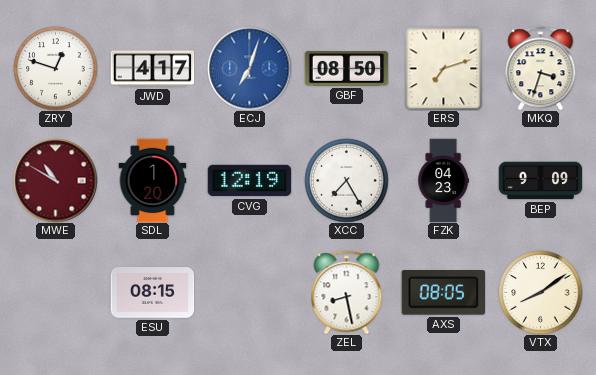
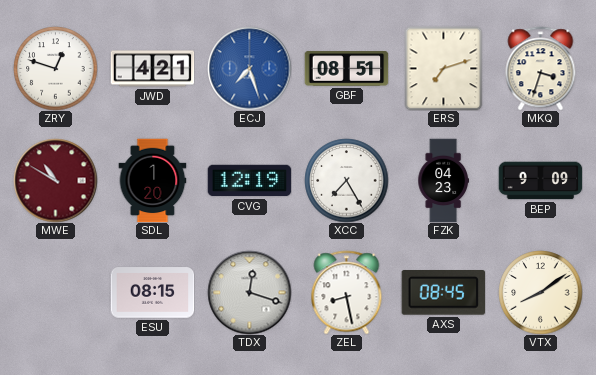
JWD: 4:17 -> 4:21
ECJ: 7:03 -> 7:27
GBF: 08:50 -> 08:51
TDX: none -> 12:18
AXS: 08:05 -> 08:45
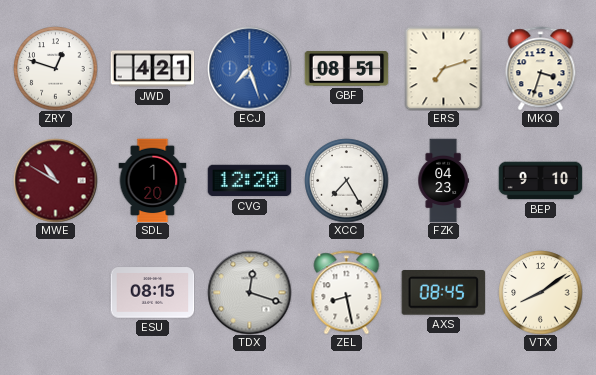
CVG: 12:19 -> 12:20
BEP: 9:09 -> 9:10
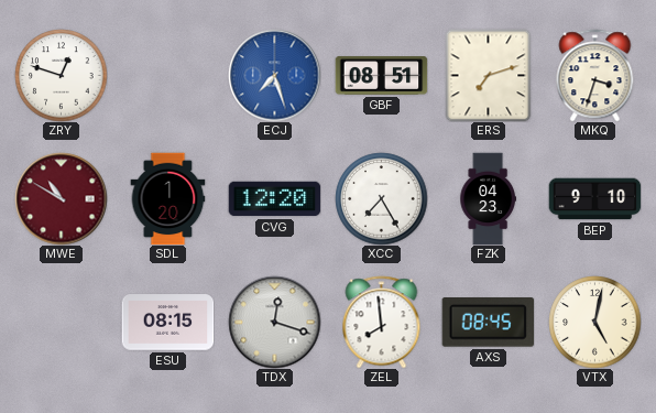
JWD: 4:21 -> none
ZEL: 8:28 -> 7:59
VTX: 8:09 -> 5:02
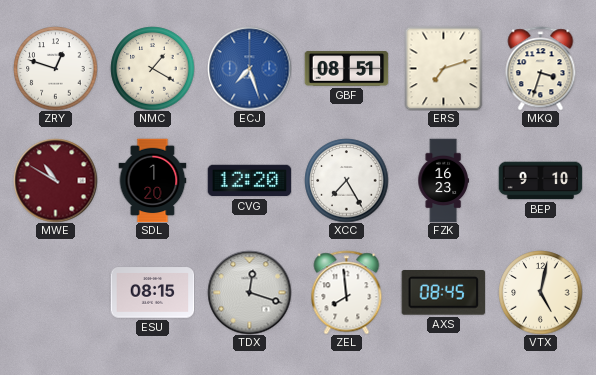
NMC: none -> 1:20
FZK: 04:23 -> 16:23
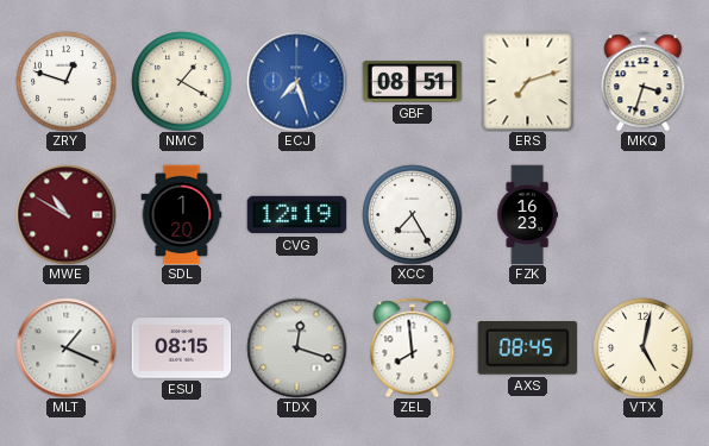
CVG: 12:20 -> 12:19
BEP: 9:10 -> none
MLT: none -> 1:19
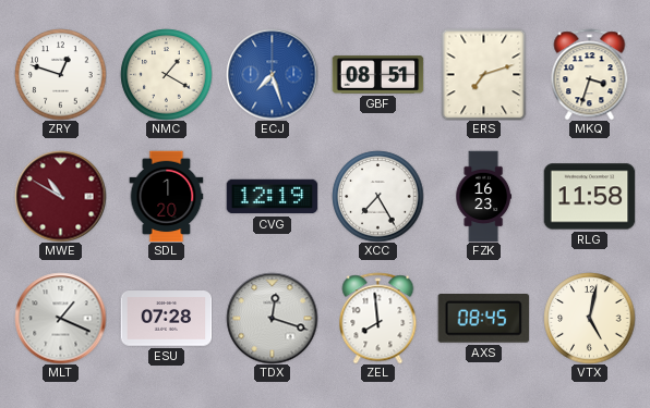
RLG: none -> 11:58
ESU: 08:15 -> 07:28
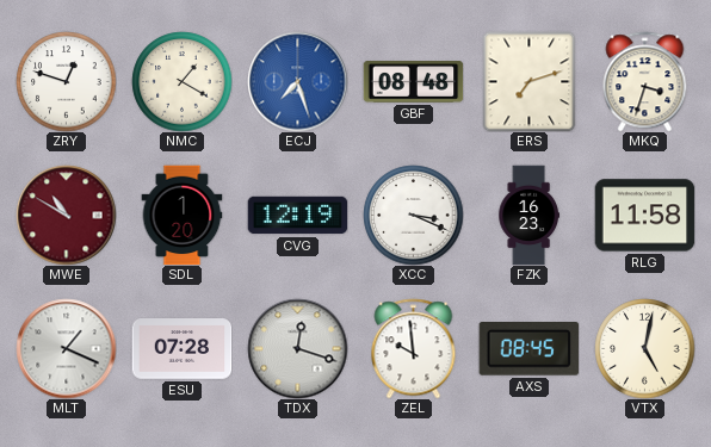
GBF: 08:51 -> 08:48
XCC: 7:25 -> 3:19
ZEL: 7:59 -> 9:59
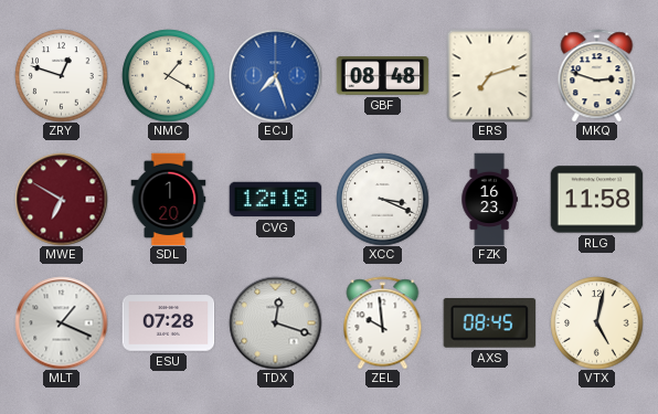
MKQ: 3:33 -> 2:48
MWE: 10:50 -> 6:50
CVG: 12:19 -> 12:18
